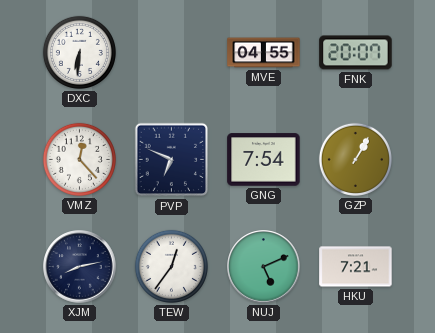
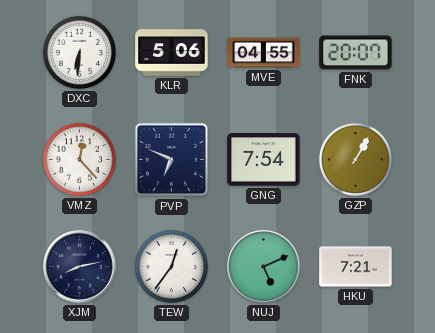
KLR: none -> 5:06
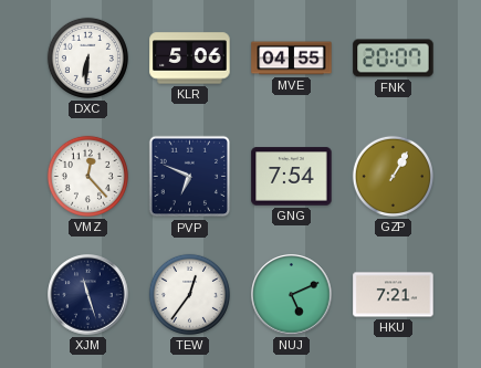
XJM: 8:13 -> 11:27
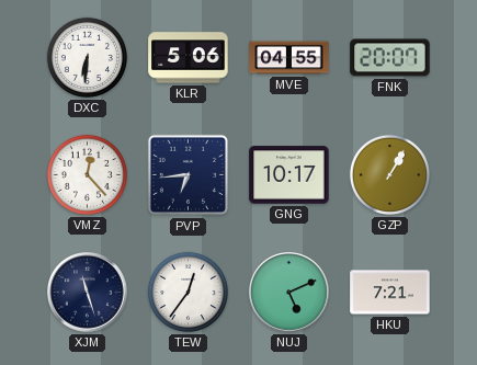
PVP: 6:49 -> 6:44
GNG: 7:54 -> 10:17
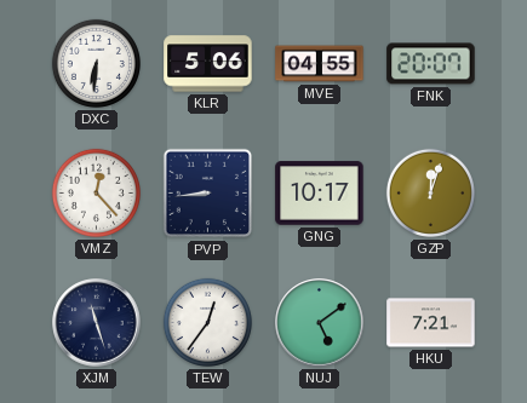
PVP: 6:44 -> 8:44
GZP: 1:05 -> 12:03
NUJ: 5:11 -> 5:09
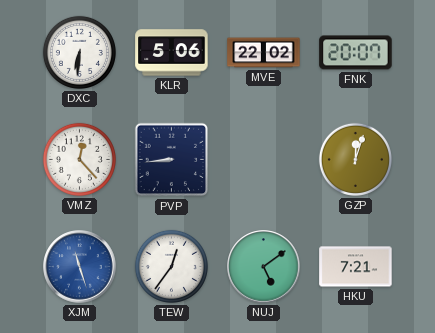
MVE: 04:55 -> 22:02
GNG: 10:17 -> none
XJM dial: navy -> blue
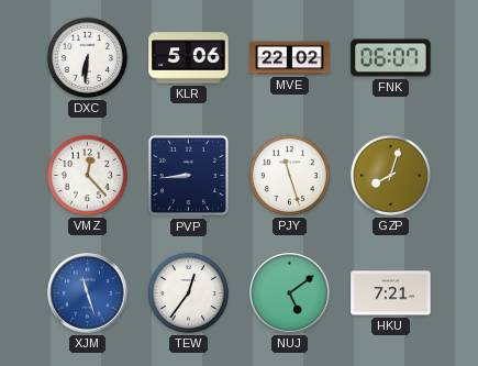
FNK: 20:07 -> 06:07
PJY: none -> 11:27
GZP: 12:03 -> 8:03
